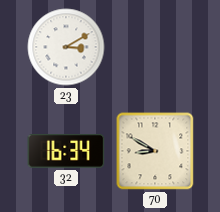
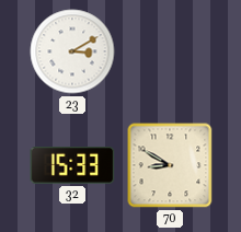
32: 16:34 -> 15:33
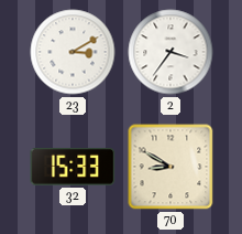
2: none -> 3:36
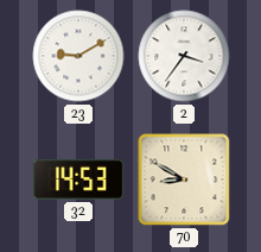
23: 3:10 -> 9:10
32: 15:33 -> 14:53
